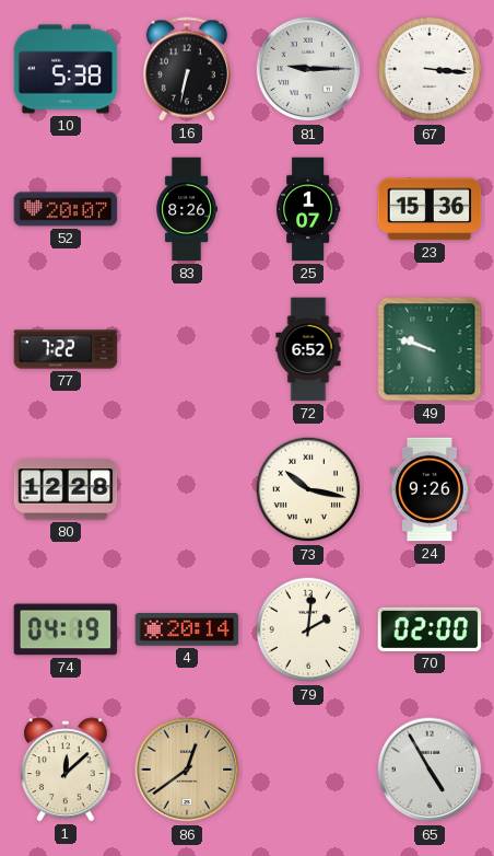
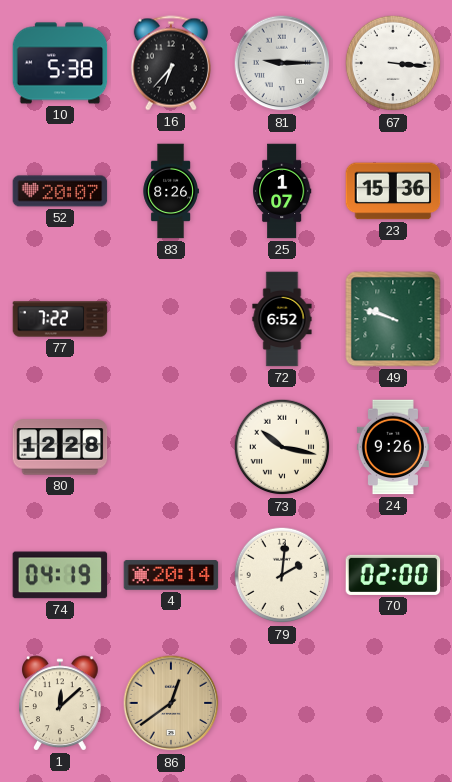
16: 6:32 -> 6:37
65: 4:55 -> none
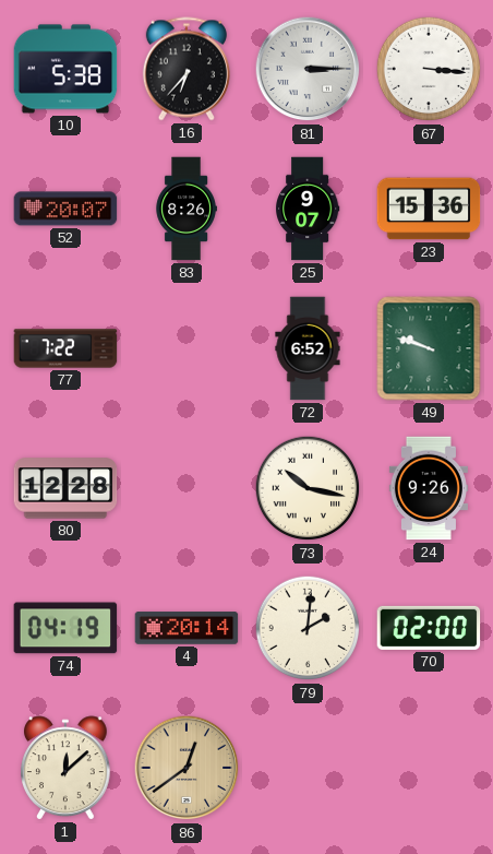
81: 9:15 -> 3:15
25: 1:07 -> 9:07
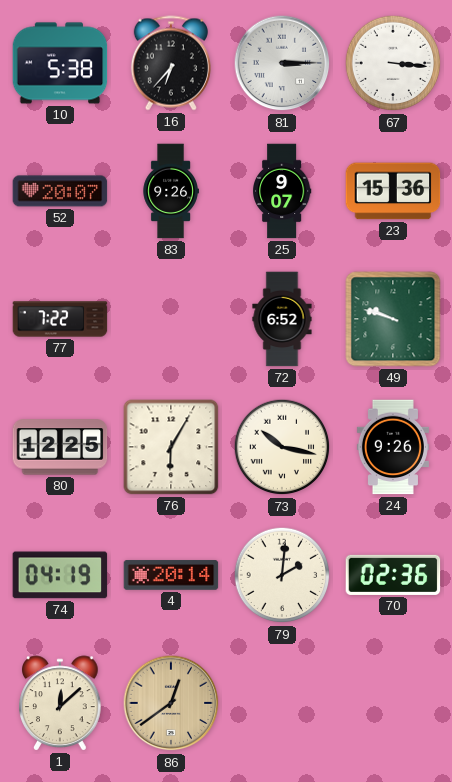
83: 8:26 -> 9:26
80: 12:28 -> 12:25
76: none -> 6:05
70: 02:00 -> 02:36
